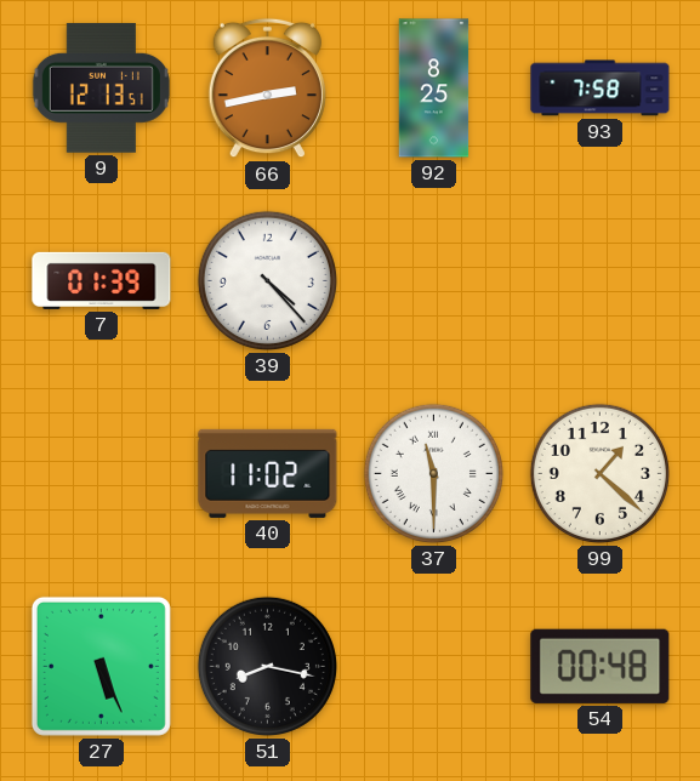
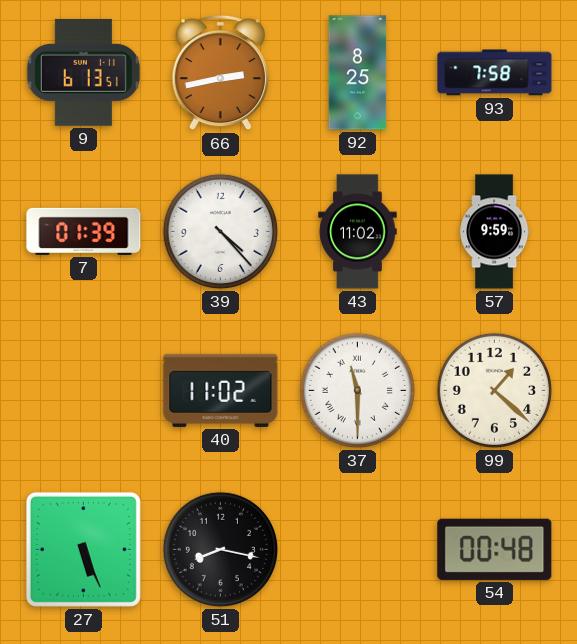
9: 12:13 -> 6:13
43: none -> 11:02
57: none -> 9:59
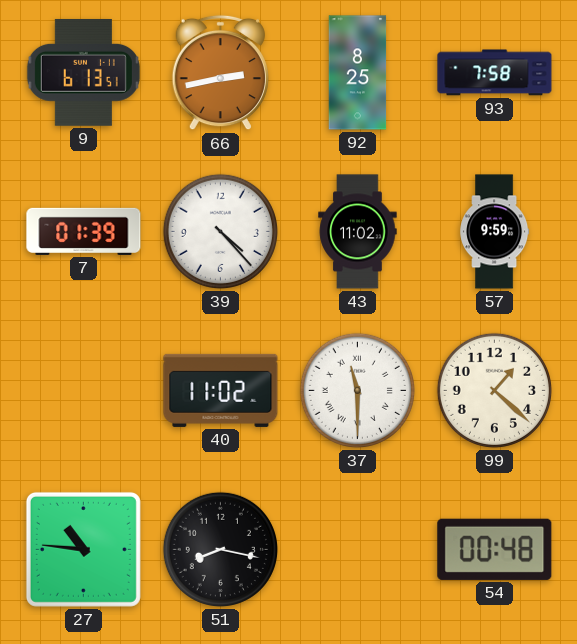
27: 5:26 -> 10:46
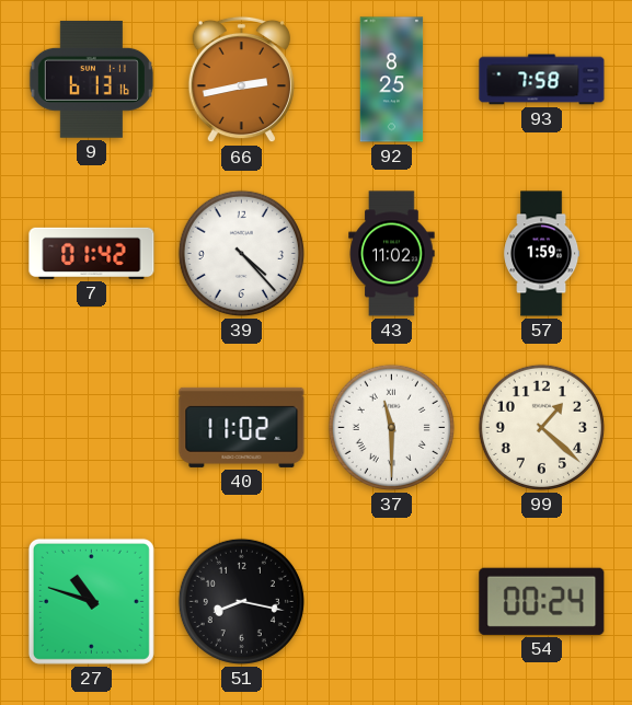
9: 6:13:51 -> 6:13:16
7: 01:39 -> 01:42
57: 9:59 -> 1:59
27: 10:46 -> 10:48
54: 00:48 -> 00:24
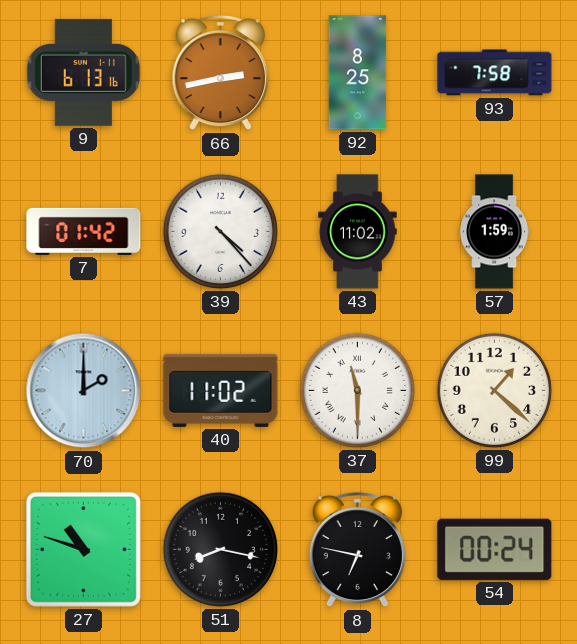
70: none -> 2:00
8: none -> 6:47
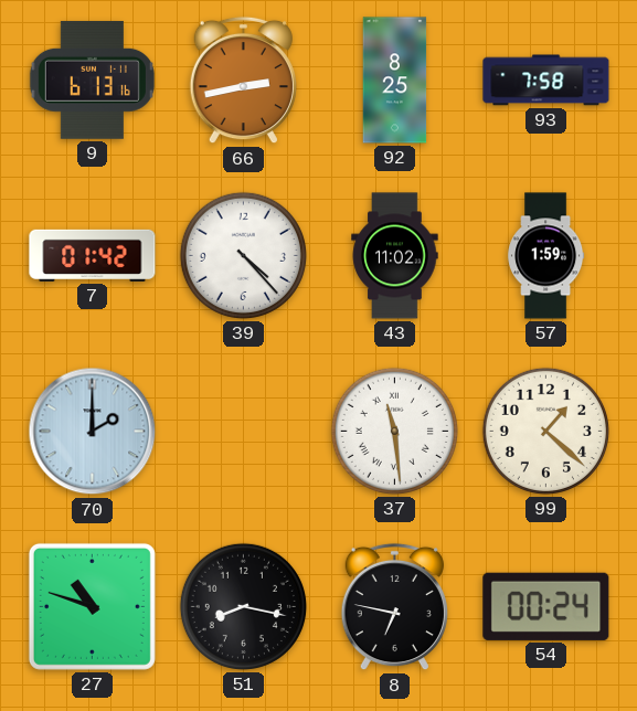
40: 11:02 -> none
37: 11:30 -> 11:29
